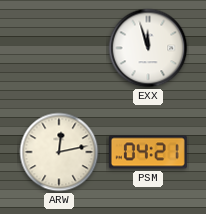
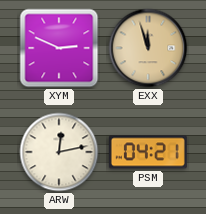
XYM: none -> 2:49
EXX dial: white -> champagne
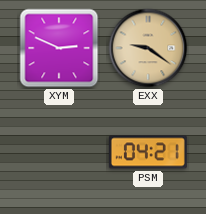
EXX: 11:57 -> 9:21
ARW: 12:13 -> none
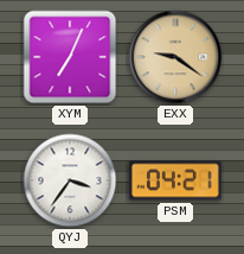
XYM: 2:49 -> 7:04
QYJ: none -> 3:36
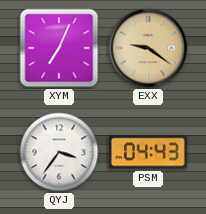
PSM: 04:21 -> 04:43
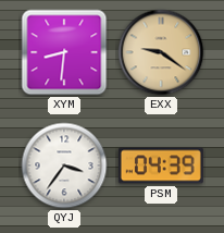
XYM: 7:04 -> 8:31
PSM: 04:43 -> 04:39
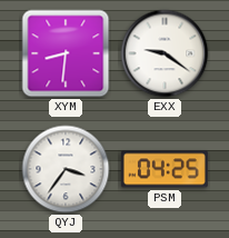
EXX dial: champagne -> white
PSM: 04:39 -> 04:25
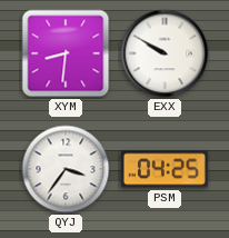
EXX: 9:21 -> 9:50
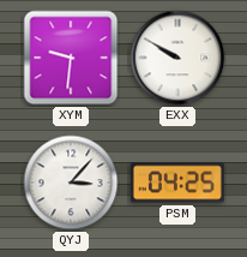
XYM: 8:31 -> 9:31
QYJ: 3:36 -> 3:07
